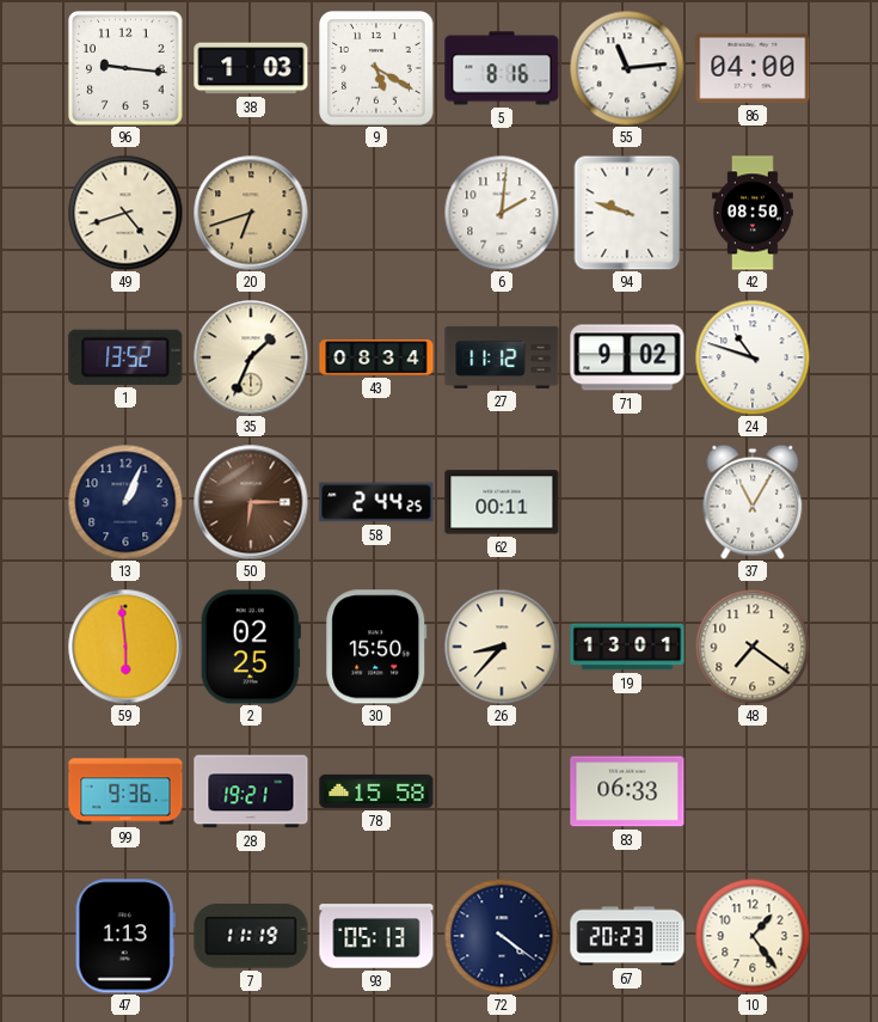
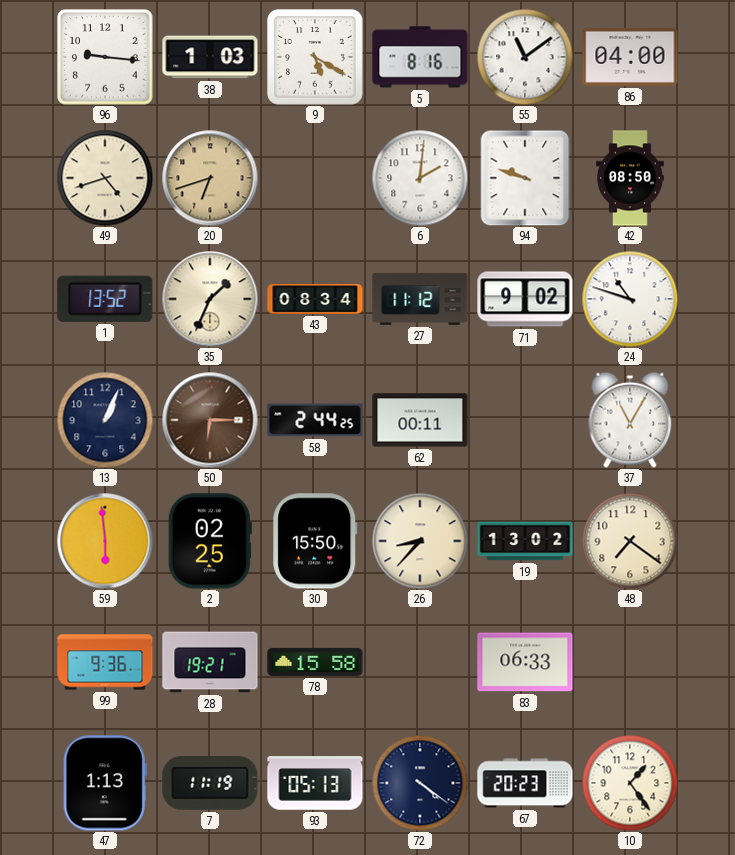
55: 11:14 -> 11:09
19: 13:01 -> 13:02
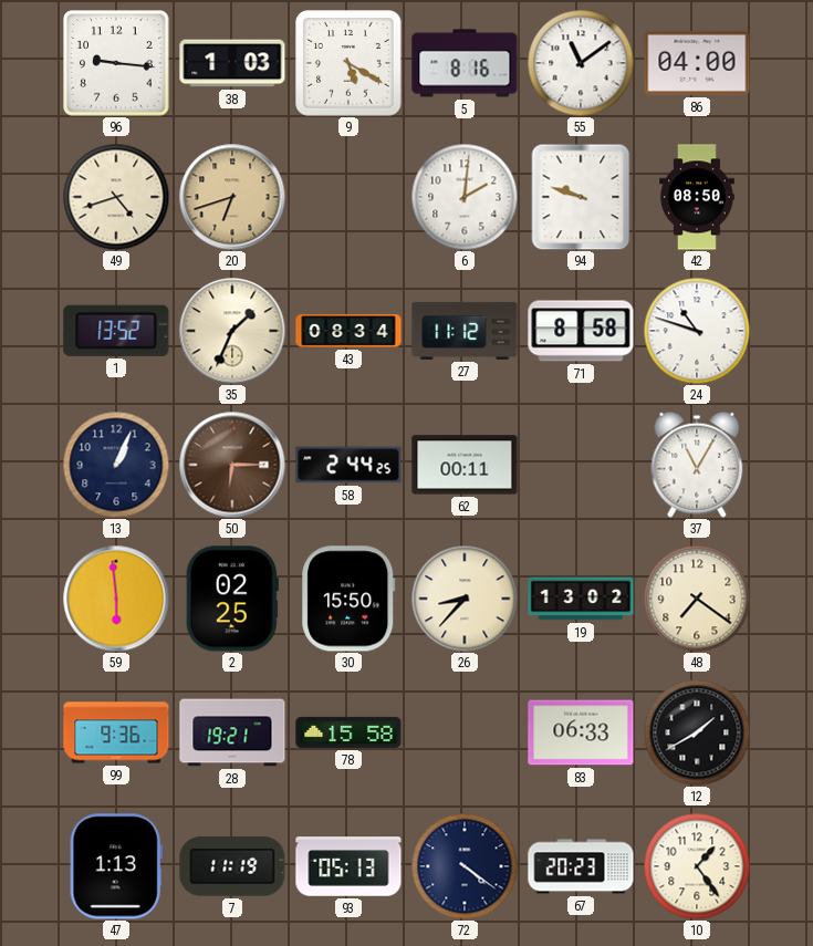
71: 9:02 -> 8:58
12: none -> 1:40
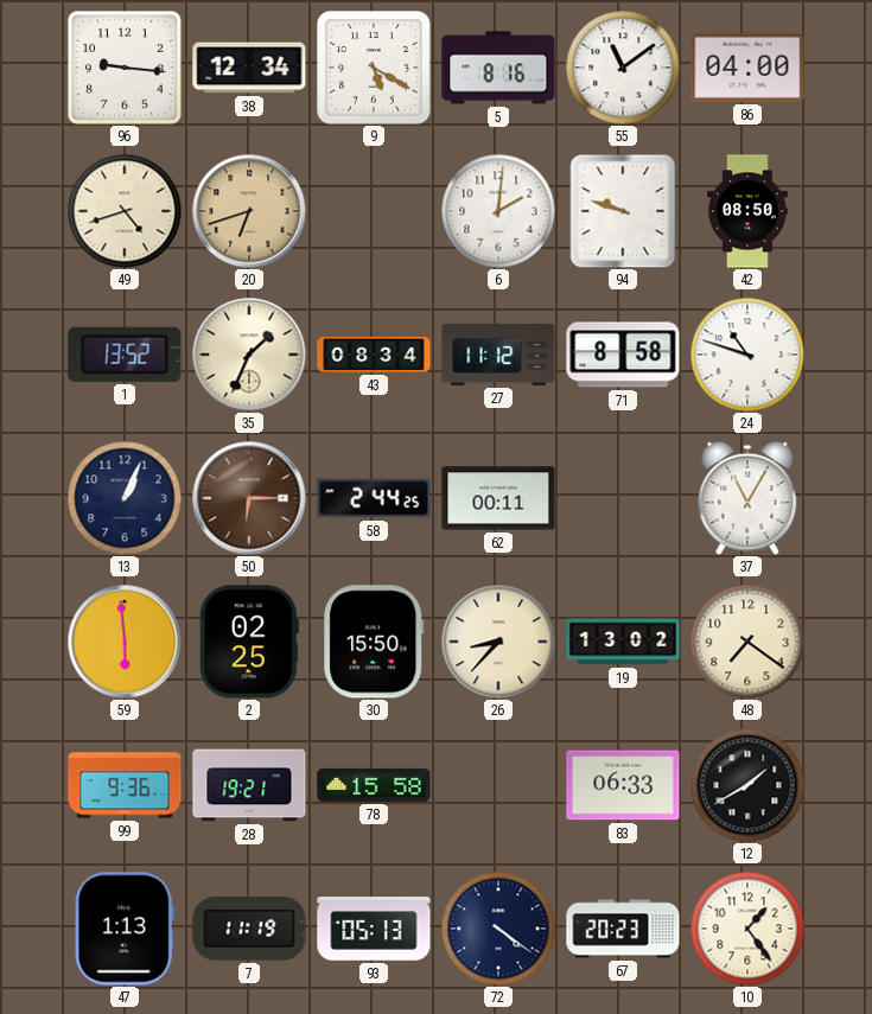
38: 1:03 -> 12:34
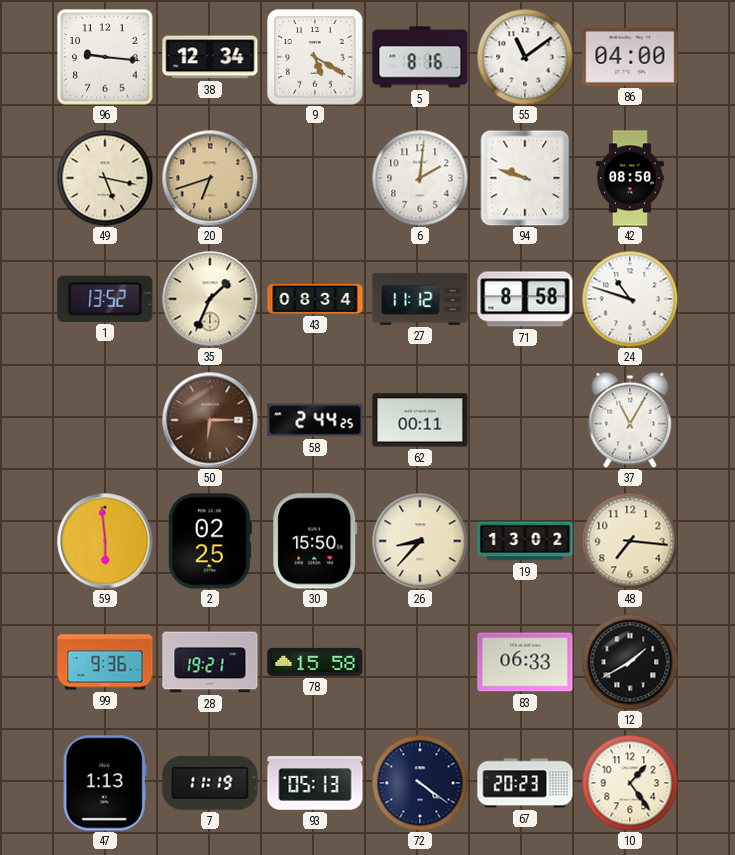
49: 4:42 -> 5:17
13: 1:04 -> none
48: 7:21 -> 7:16
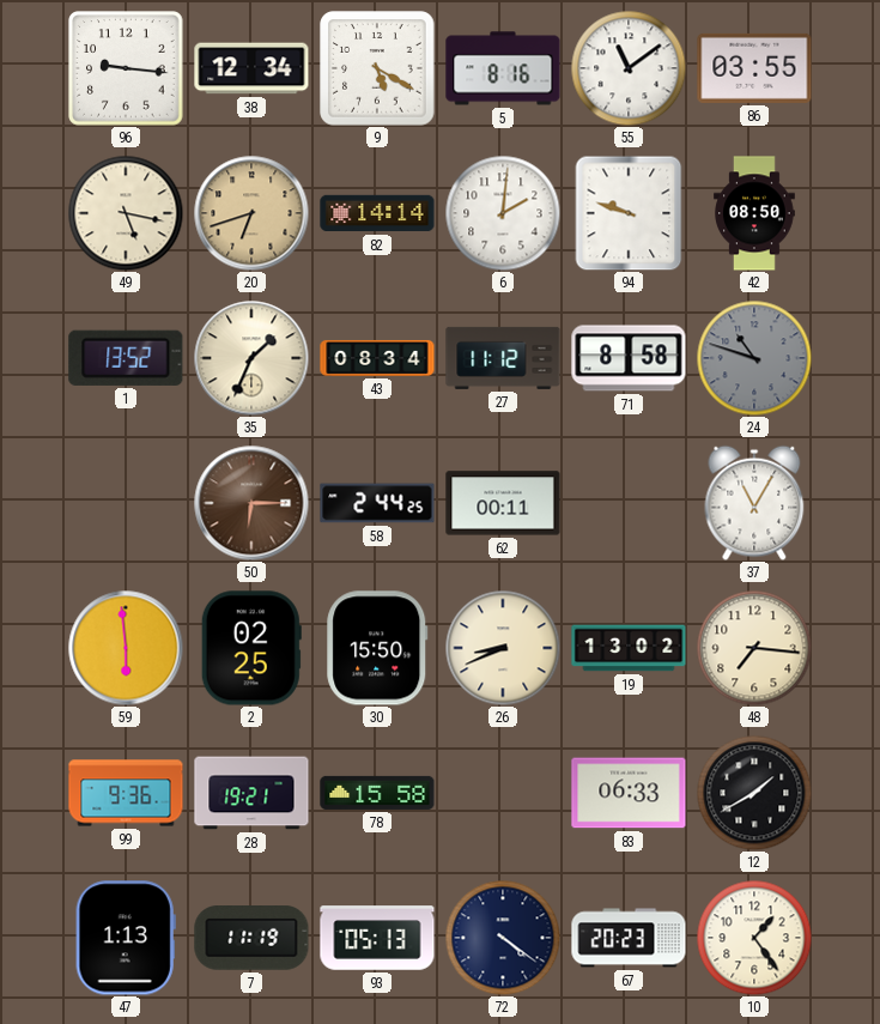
86: 04:00 -> 03:55
82: none -> 14:14
24 dial: white -> grey
26: 8:37 -> 8:41
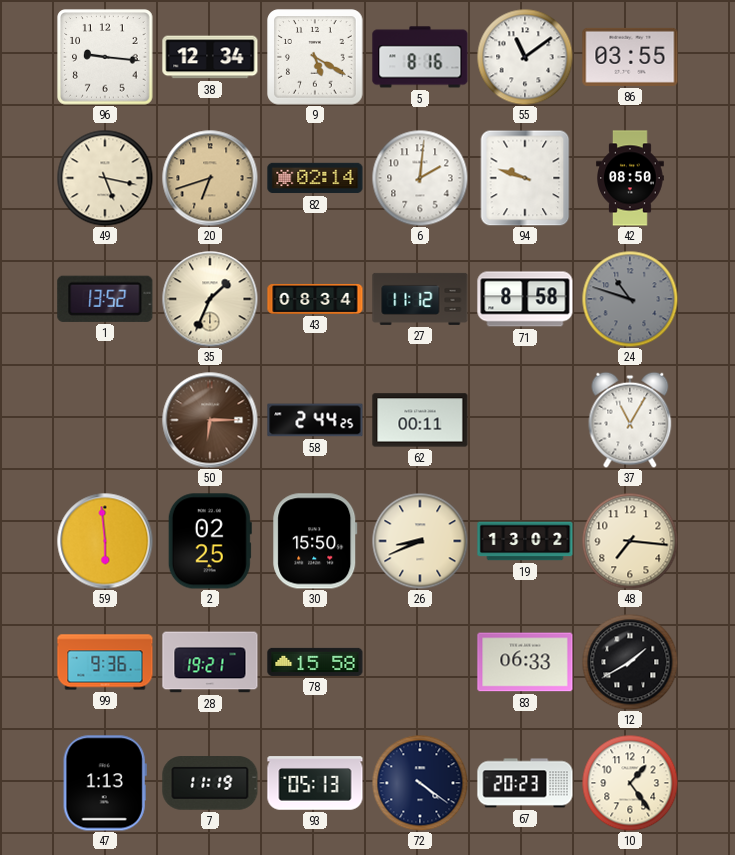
82: 14:14 -> 02:14
